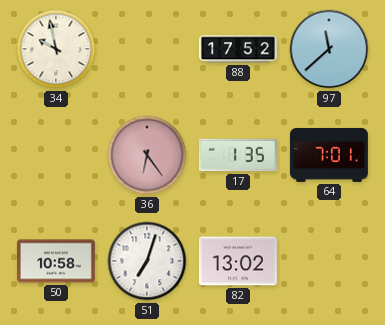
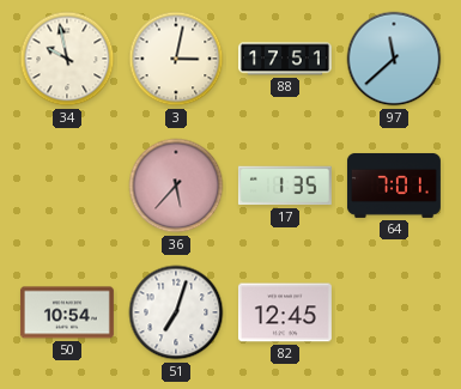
3: none -> 3:02
88: 17:52 -> 17:51
36: 6:24 -> 5:37
50: 10:58 -> 10:54
82: 13:02 -> 12:45
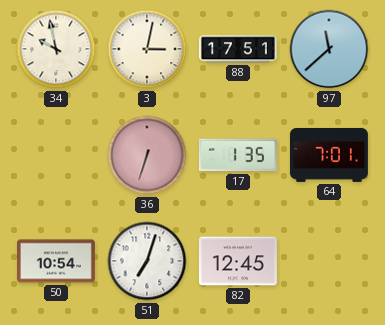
36: 5:37 -> 6:33
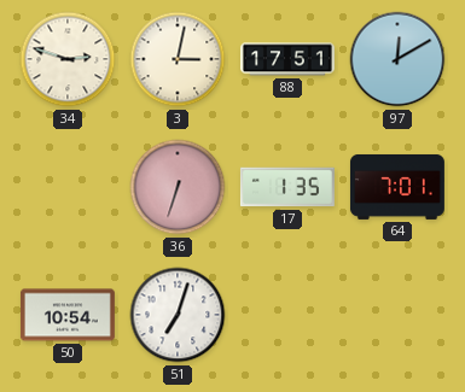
34: 9:58 -> 2:48
97: 11:38 -> 12:10
82: 12:45 -> none
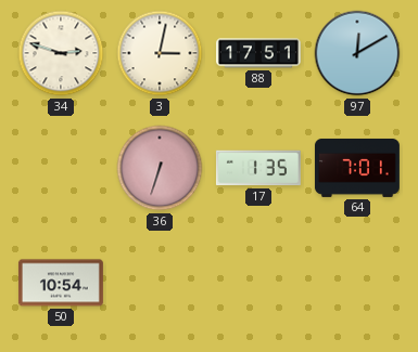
51: 7:03 -> none
